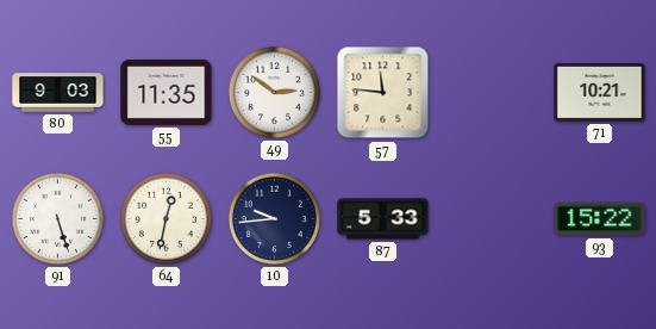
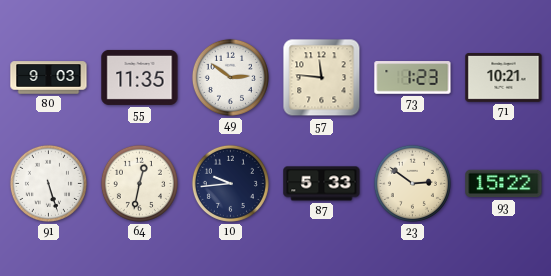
73: none -> 1:23
23: none -> 2:51
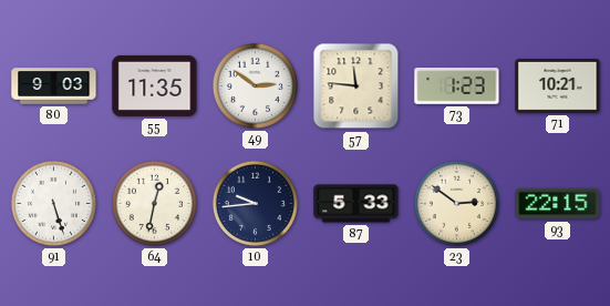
93: 15:22 -> 22:15
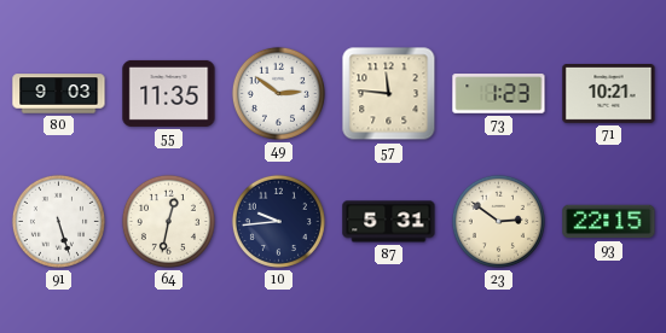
87: 5:33 -> 5:31
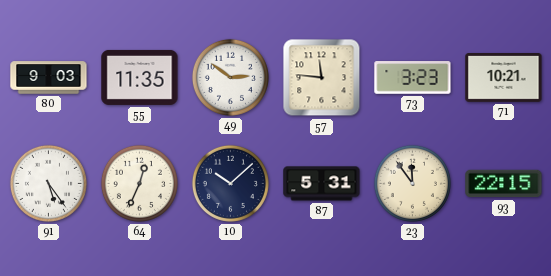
73: 1:23 -> 3:23
91: 5:27 -> 5:24
64: 12:32 -> 12:34
10: 9:44 -> 10:08
23: 2:51 -> 11:54
